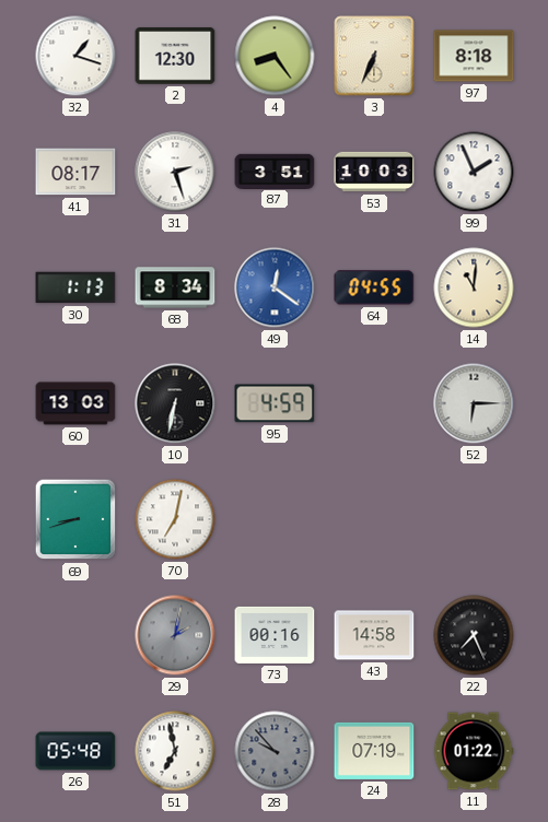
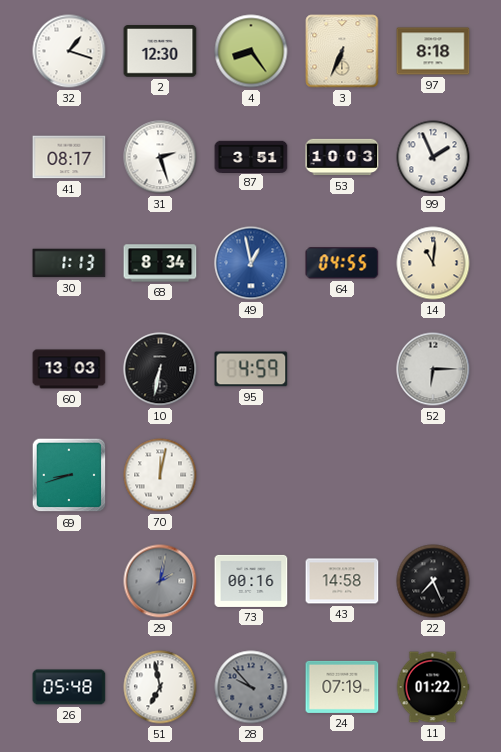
49: 12:21 -> 12:58
70: 7:02 -> 12:02
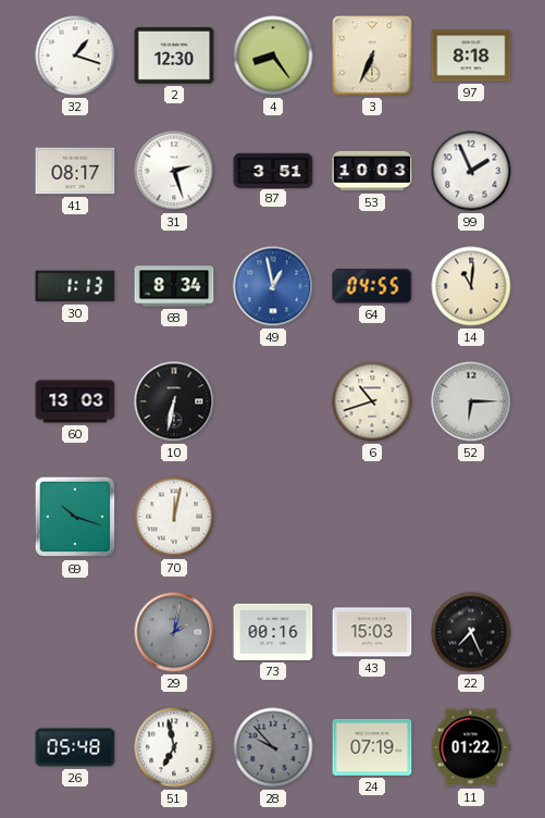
95: 4:59 -> none
6: none -> 10:42
69: 8:42 -> 10:18
43: 14:58 -> 15:03
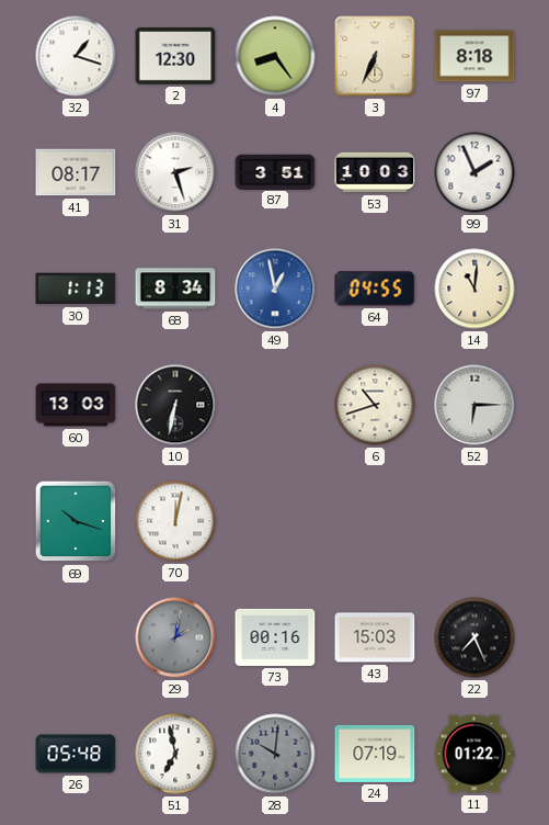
28: 9:53 -> 10:01
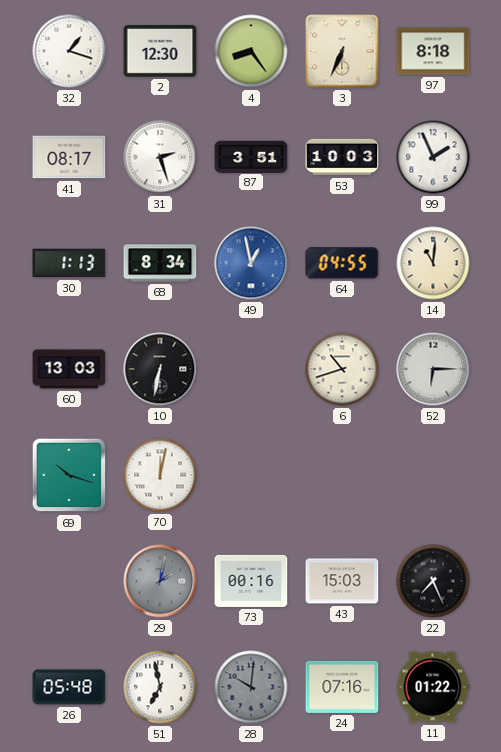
24: 07:19 -> 07:16
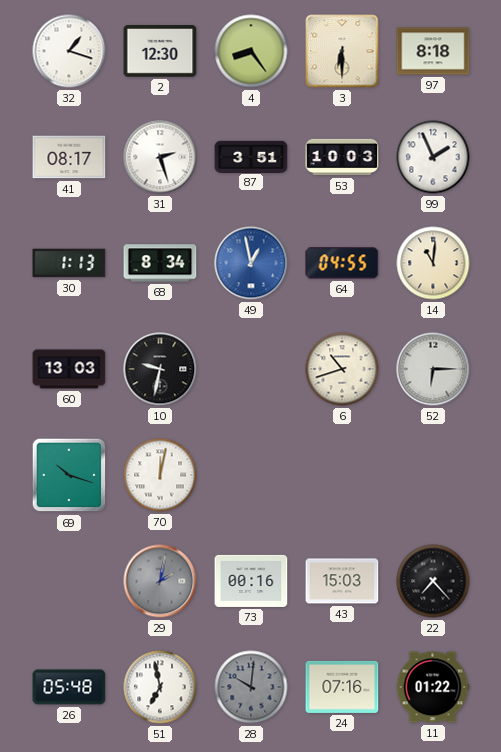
3: 6:34 -> 6:30
10: 6:32 -> 9:32
22: 7:26 -> 7:23
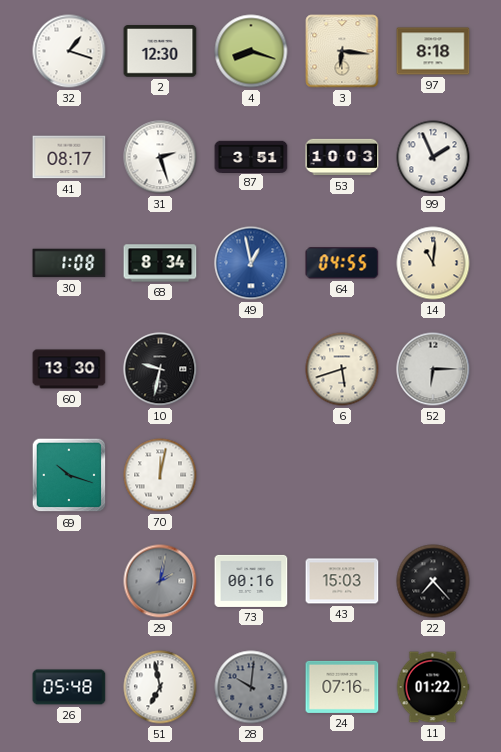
4: 8:24 -> 8:18
3: 6:30 -> 6:16
30: 1:13 -> 1:08
60: 13:03 -> 13:30
6: 10:42 -> 5:42
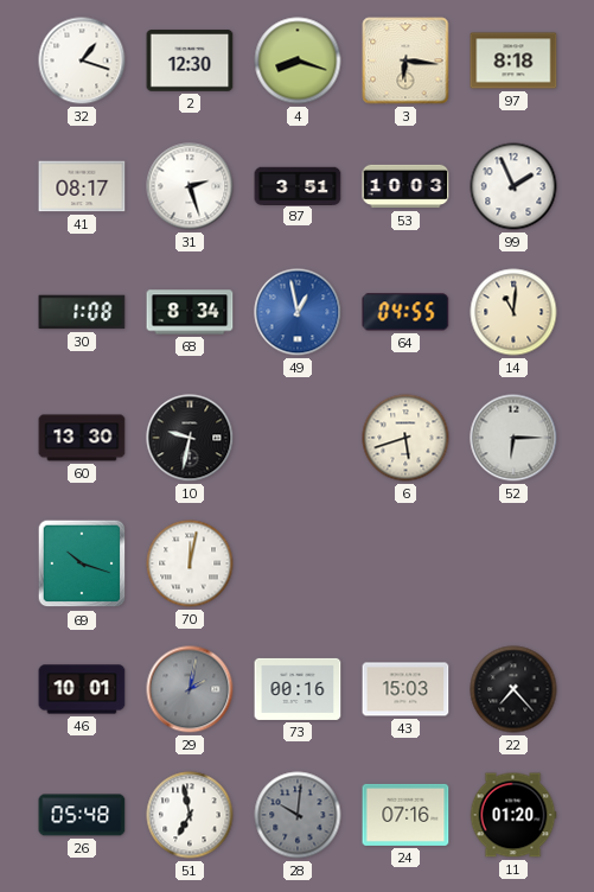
46: none -> 10:01
11: 01:22 -> 01:20
